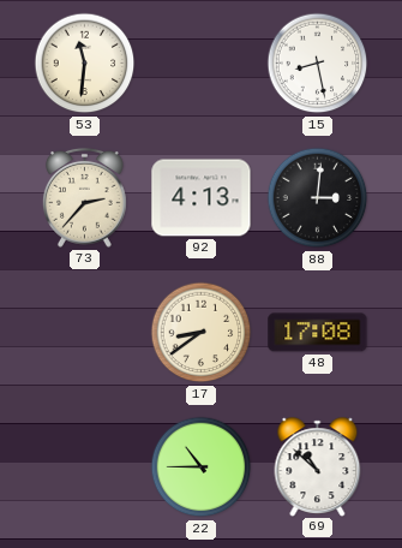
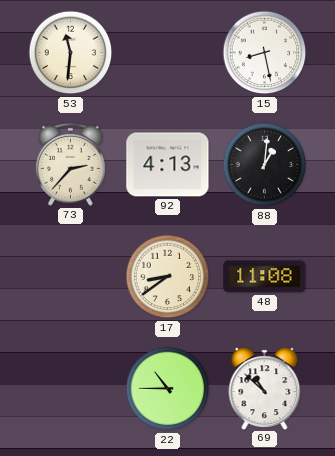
88: 3:01 -> 1:01
48: 17:08 -> 11:08
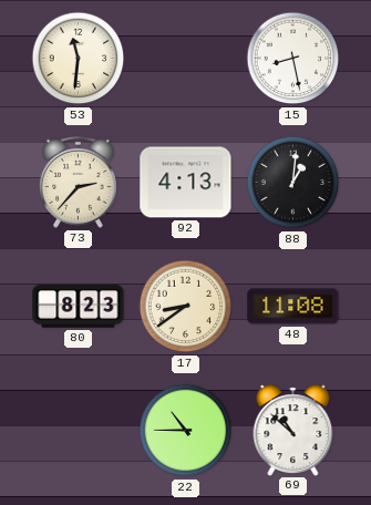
80: none -> 8:23
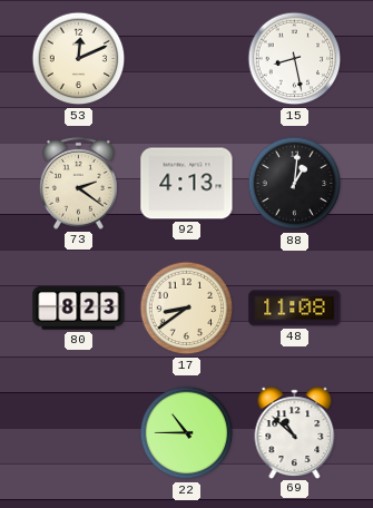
53: 11:31 -> 12:11
73: 2:37 -> 2:21
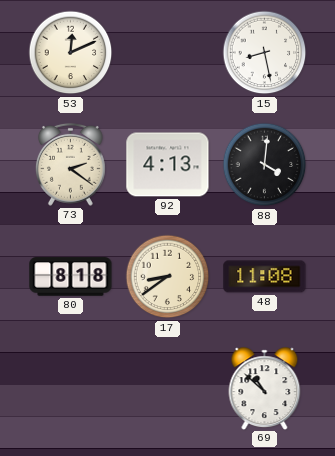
88: 1:01 -> 4:01
80: 8:23 -> 8:18
22: 10:45 -> none
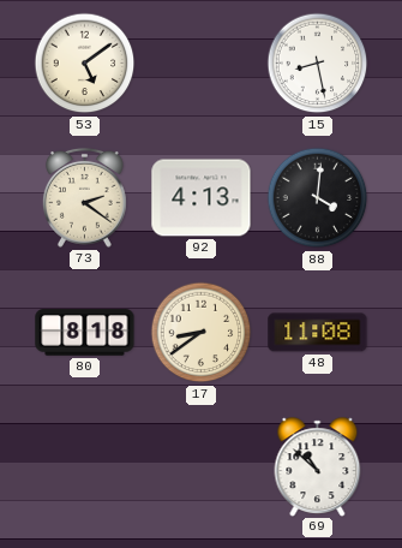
53: 12:11 -> 5:09
